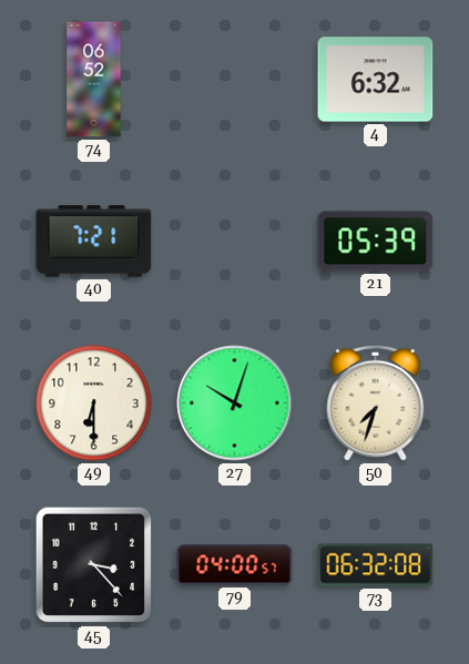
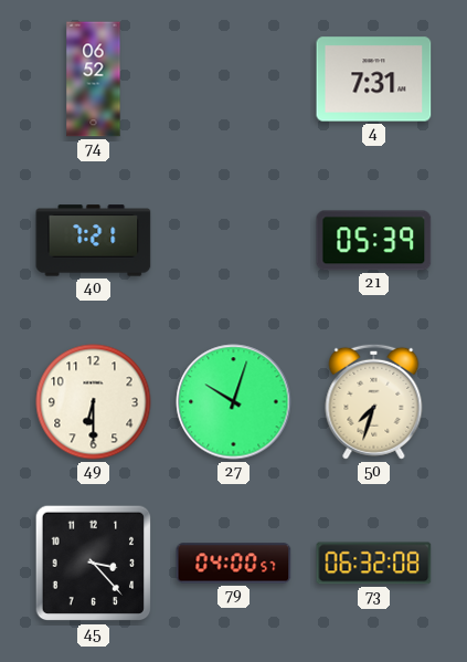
4: 6:32 -> 7:31
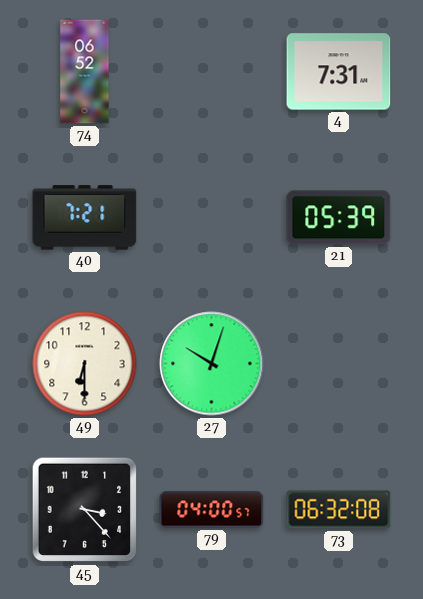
50: 7:33 -> none
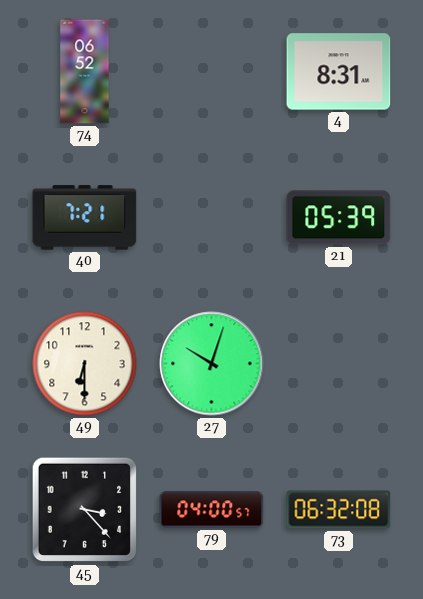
4: 7:31 -> 8:31
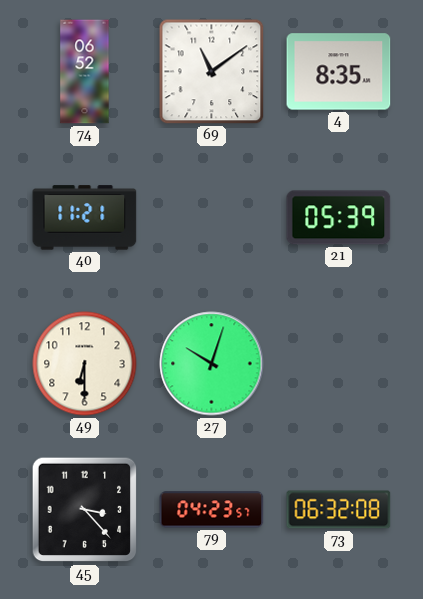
69: none -> 11:09
4: 8:31 -> 8:35
40: 7:21 -> 11:21
79: 04:00 -> 04:23
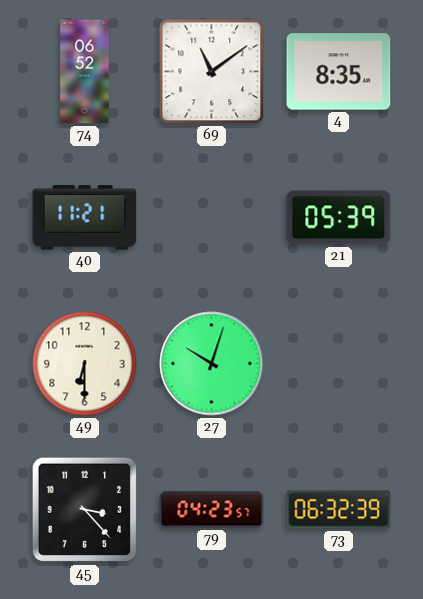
73: 06:32:08 -> 06:32:39
